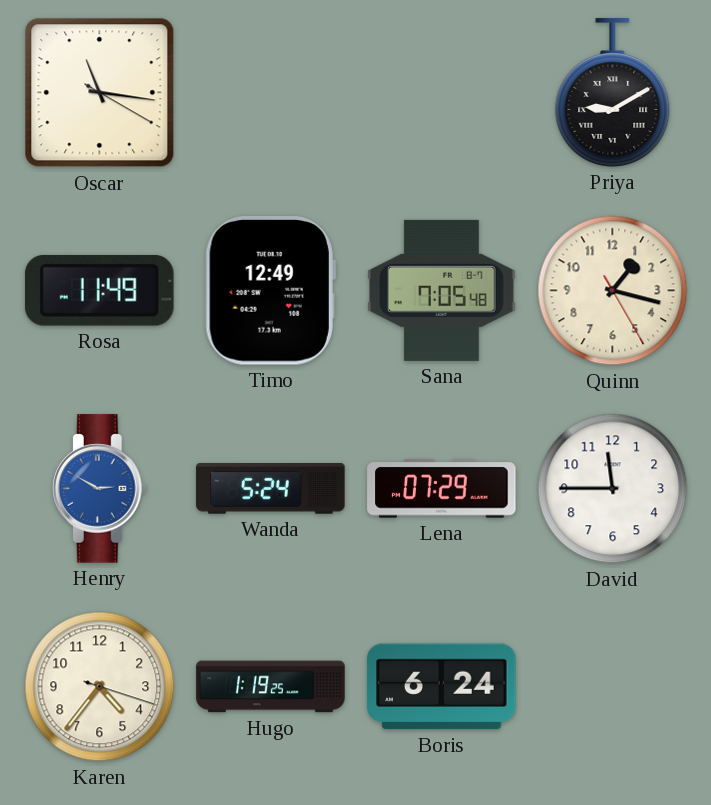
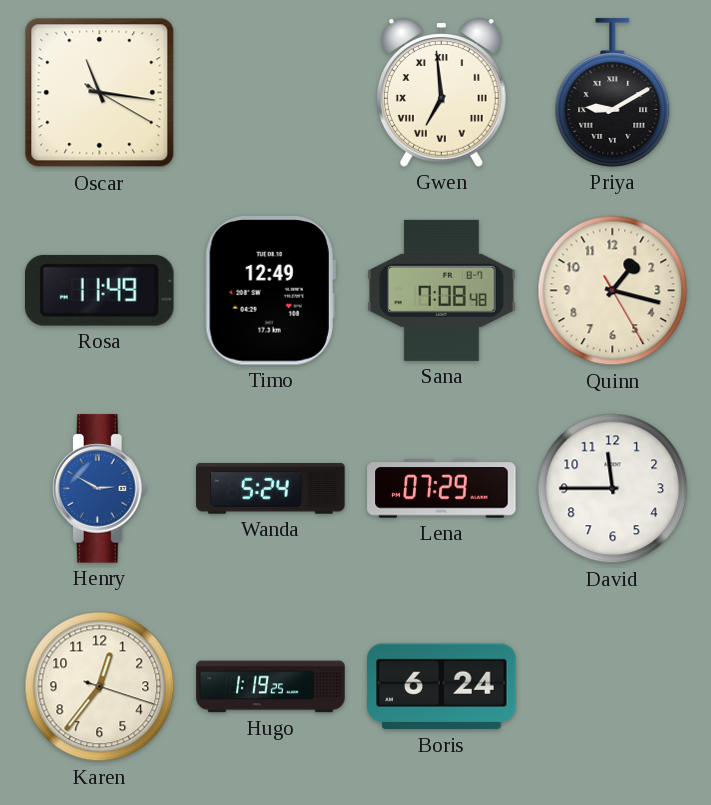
Gwen: none -> 6:59
Sana: 7:05 -> 7:08
Karen: 4:36 -> 12:36
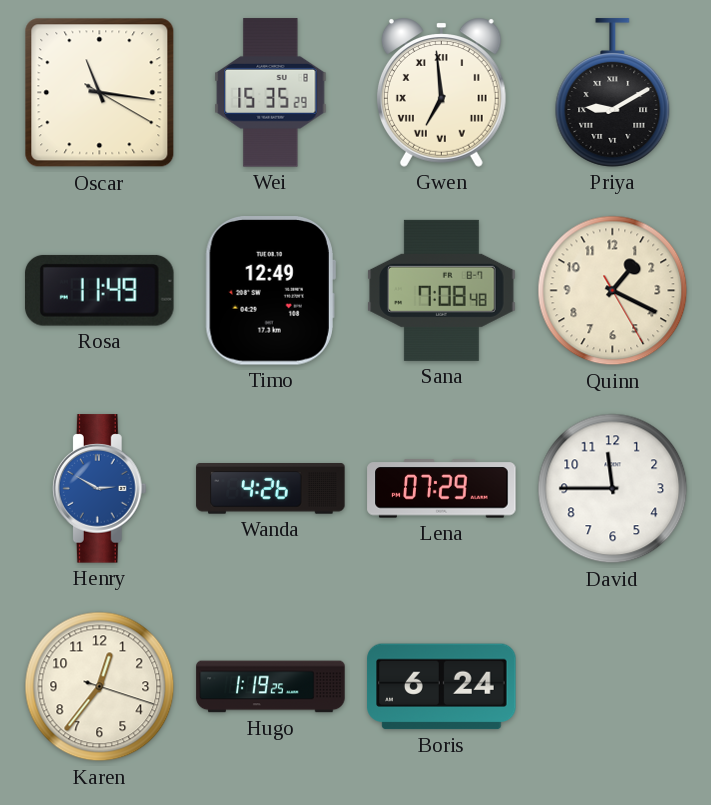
Wei: none -> 15:35
Quinn: 1:17 -> 1:19
Wanda: 5:24 -> 4:26
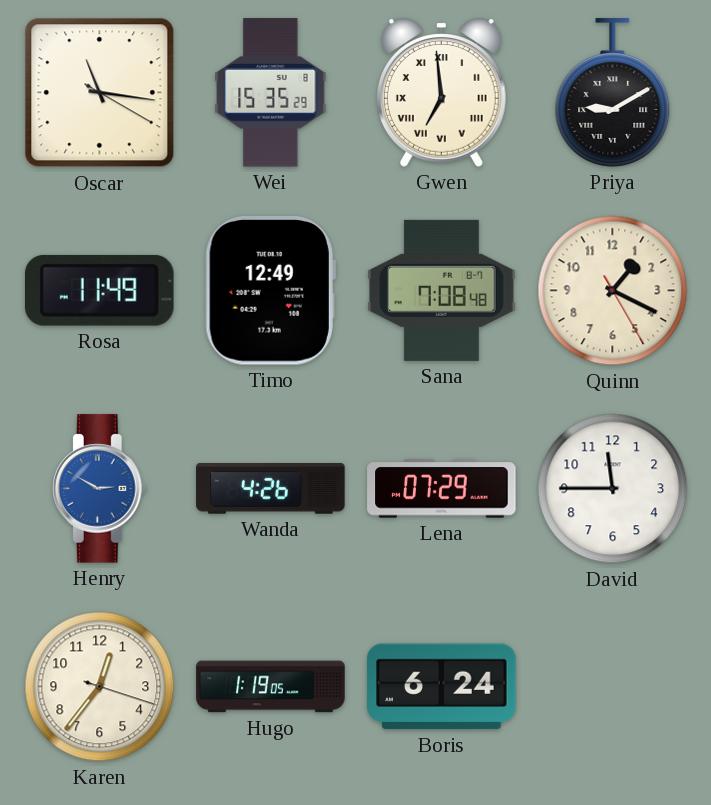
Hugo: 1:19:25 -> 1:19:05
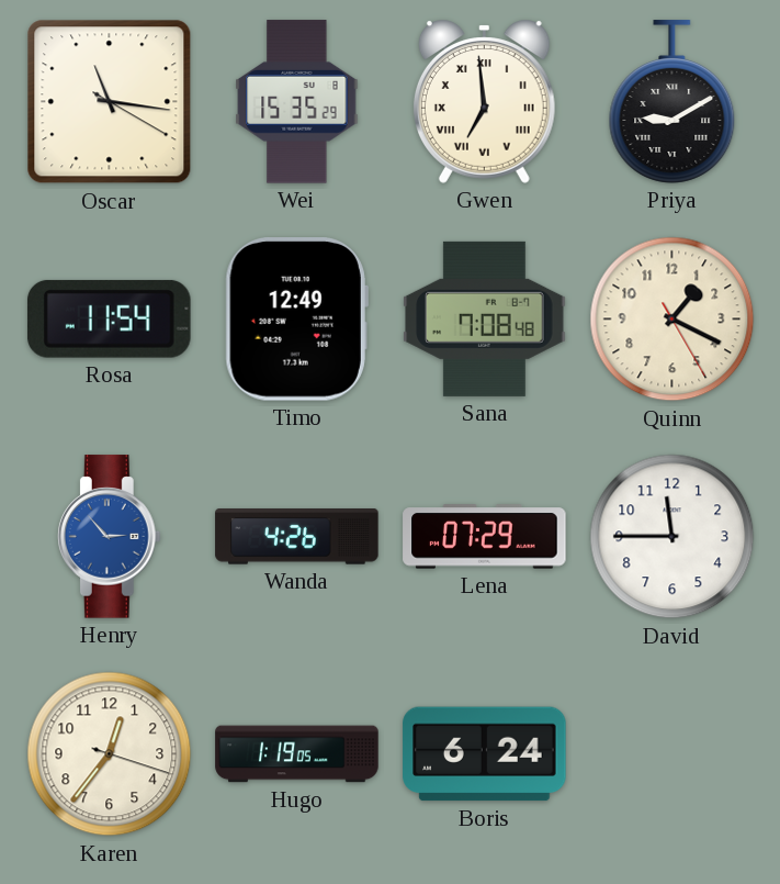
Rosa: 11:49 -> 11:54
Henry: 2:50 -> 2:53
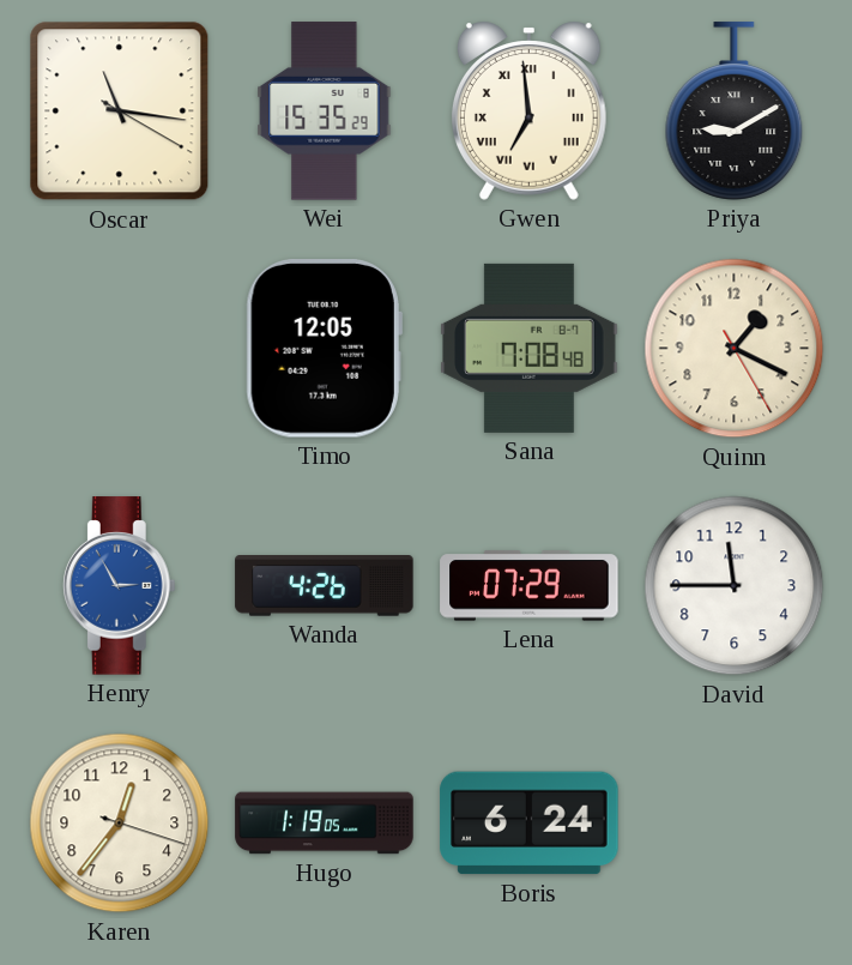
Rosa: 11:54 -> none
Timo: 12:49 -> 12:05
Henry: 2:53 -> 2:55
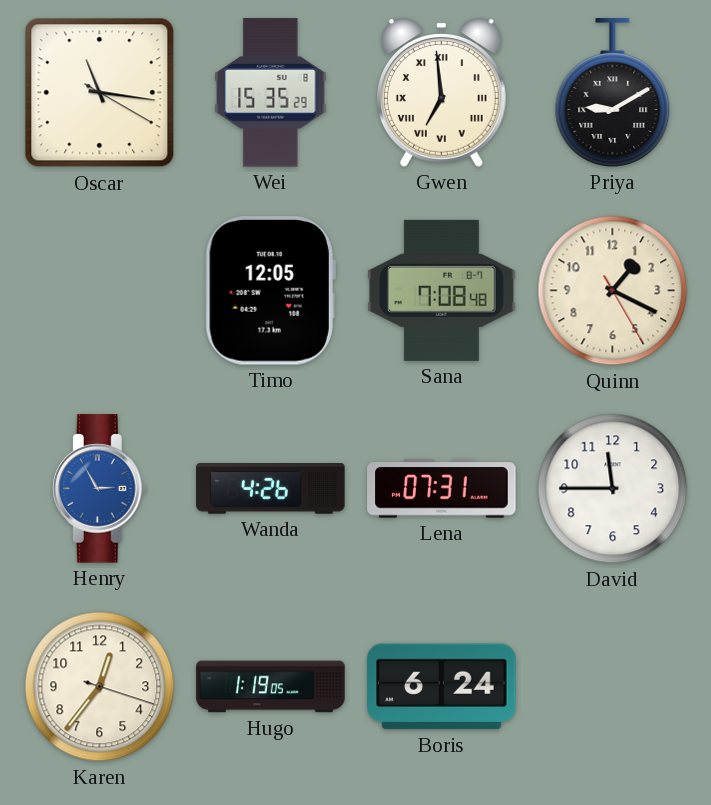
Lena: 07:29 -> 07:31
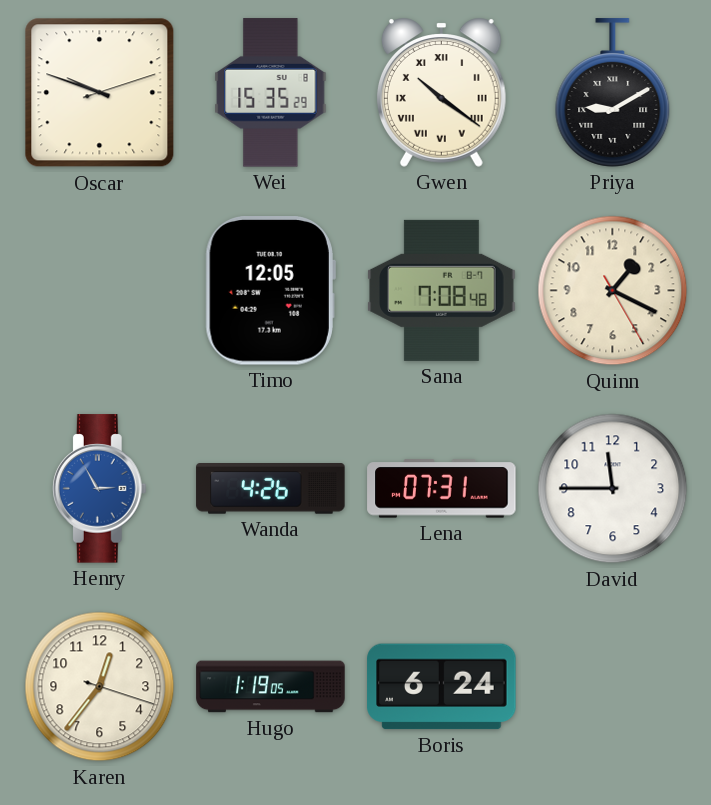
Oscar: 11:16 -> 9:48
Gwen: 6:59 -> 10:21
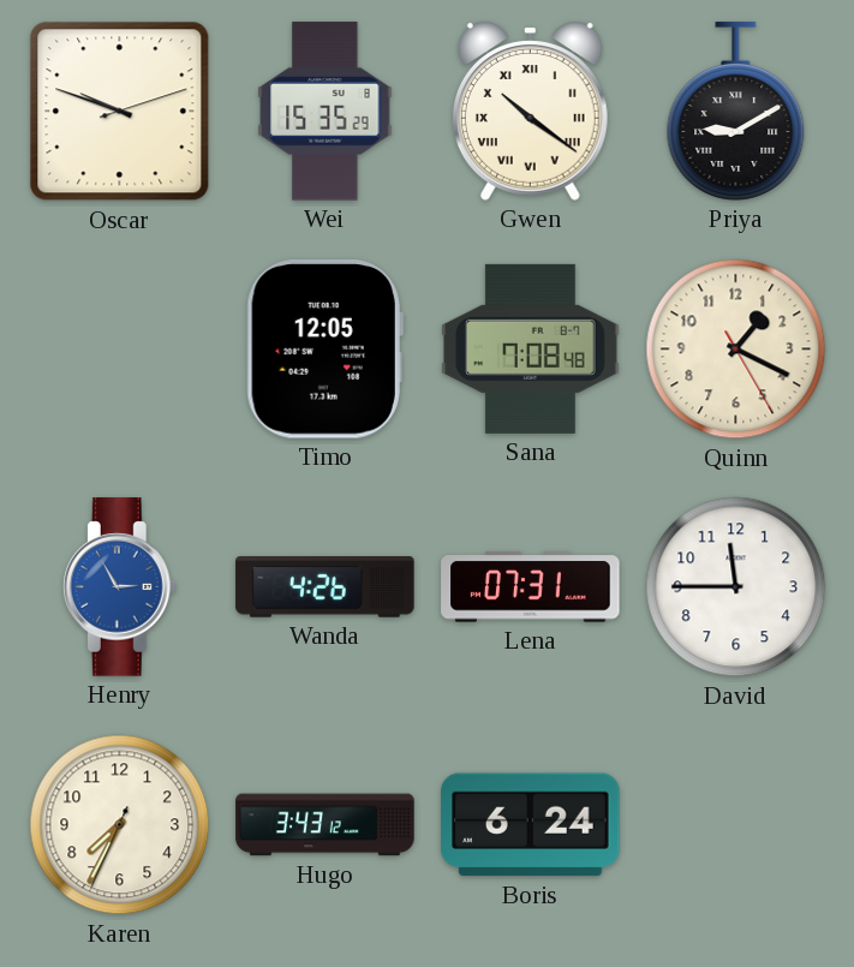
Karen: 12:36 -> 7:34
Hugo: 1:19 -> 3:43
